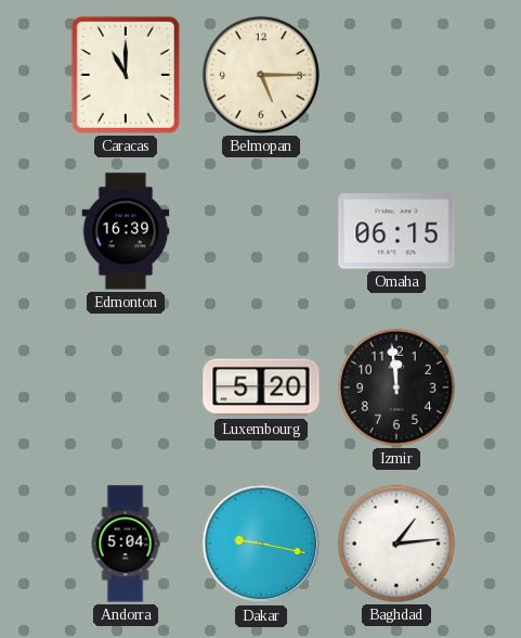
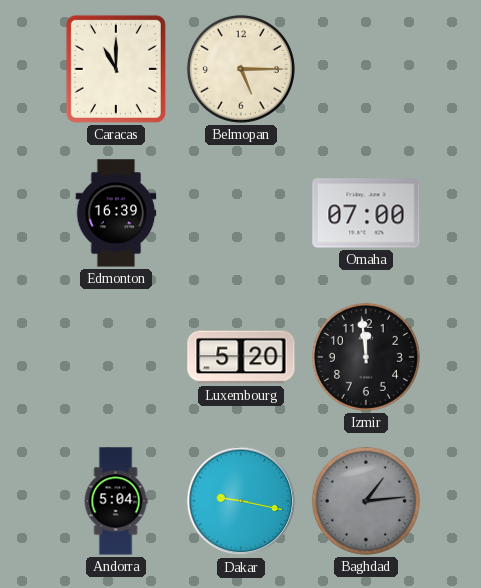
Omaha: 06:15 -> 07:00
Baghdad dial: white -> grey
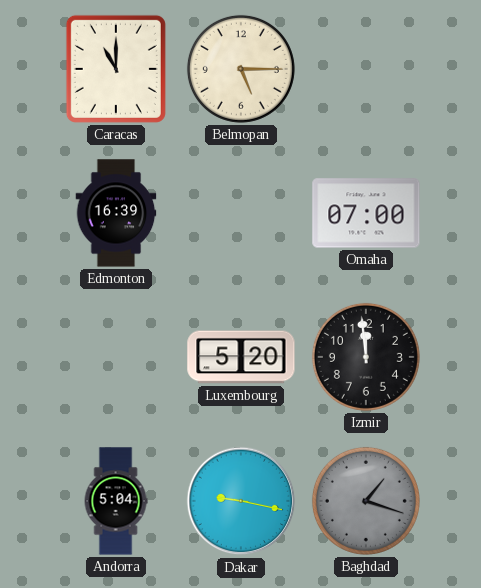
Baghdad: 1:14 -> 1:18
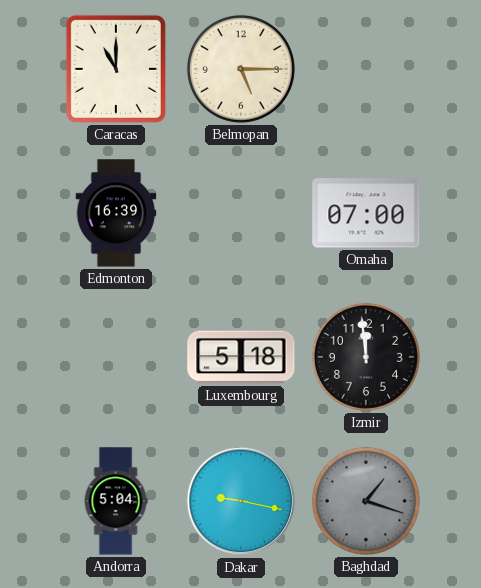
Luxembourg: 5:20 -> 5:18
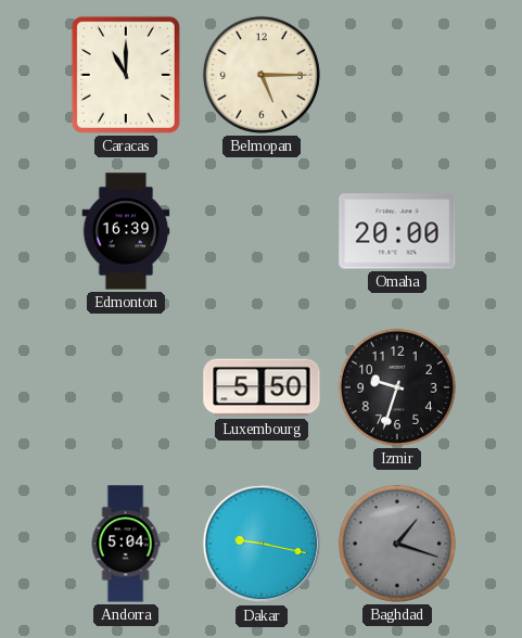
Omaha: 07:00 -> 20:00
Luxembourg: 5:18 -> 5:50
Izmir: 11:59 -> 9:33
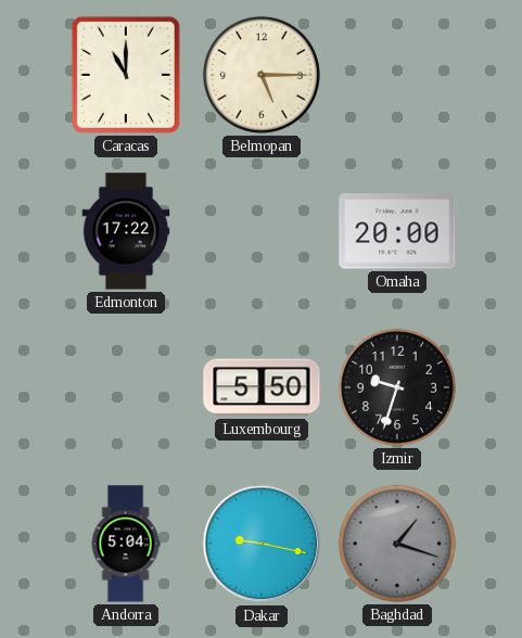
Edmonton: 16:39 -> 17:22
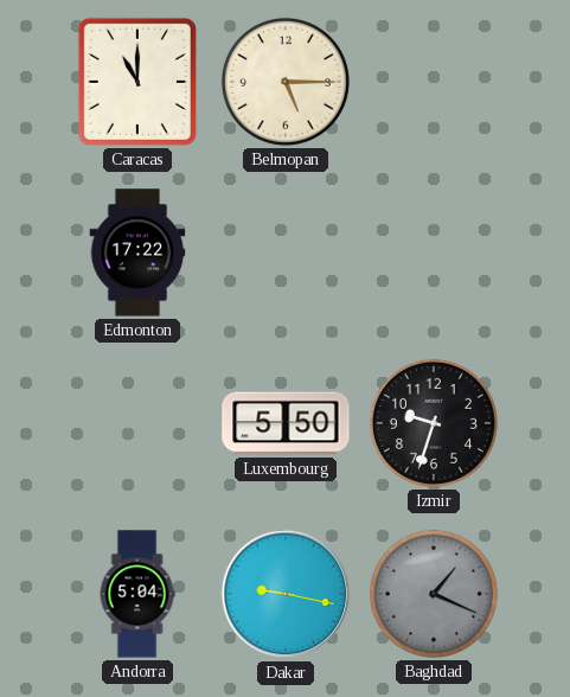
Omaha: 20:00 -> none
Baghdad: 1:18 -> 1:19
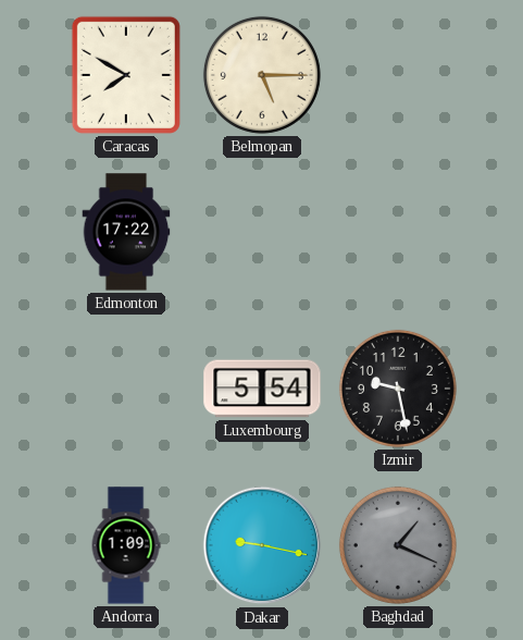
Caracas: 11:00 -> 7:50
Luxembourg: 5:50 -> 5:54
Izmir: 9:33 -> 9:28
Andorra: 5:04 -> 1:09
